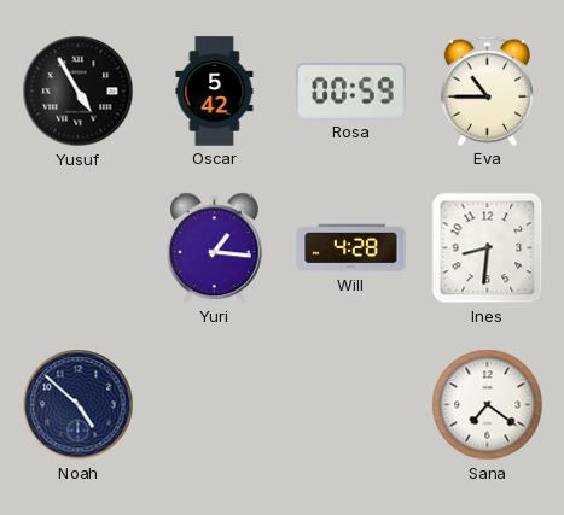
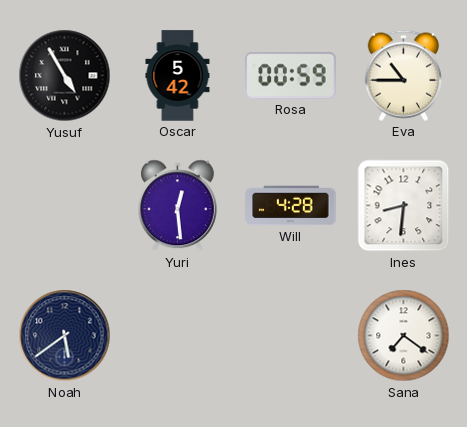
Yuri: 1:16 -> 12:29
Noah: 4:52 -> 5:39
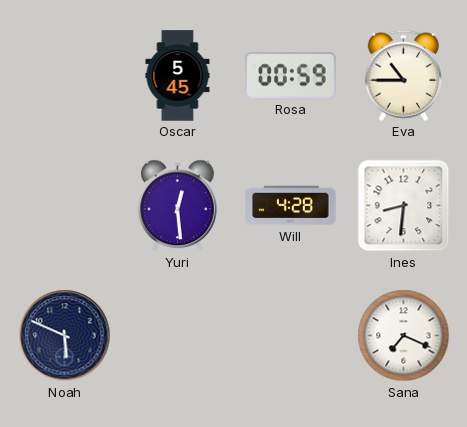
Yusuf: 4:55 -> none
Oscar: 5:42 -> 5:45
Noah: 5:39 -> 5:49
Sana: 7:21 -> 7:19
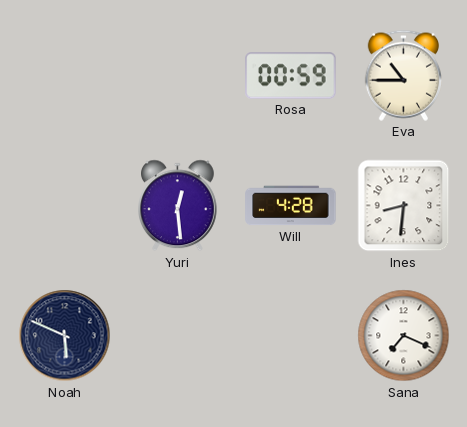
Oscar: 5:45 -> none
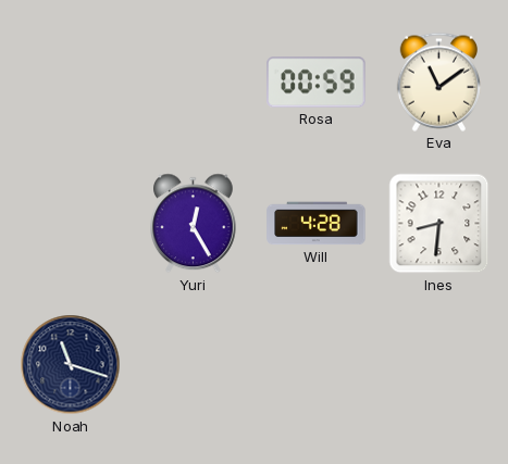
Eva: 10:45 -> 11:09
Yuri: 12:29 -> 12:25
Noah: 5:49 -> 11:18
Sana: 7:19 -> none
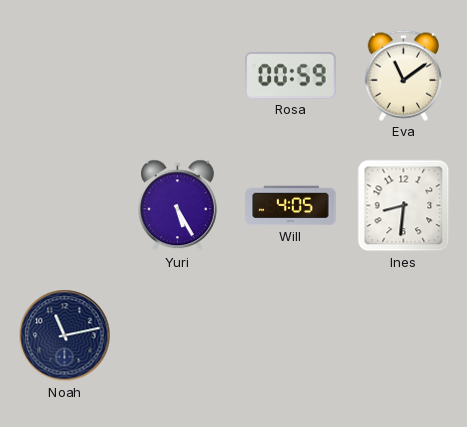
Yuri: 12:25 -> 5:25
Will: 4:28 -> 4:05
Noah: 11:18 -> 11:13
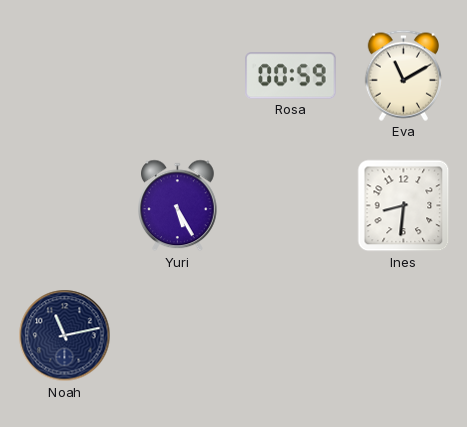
Eva: 11:09 -> 11:10
Will: 4:05 -> none
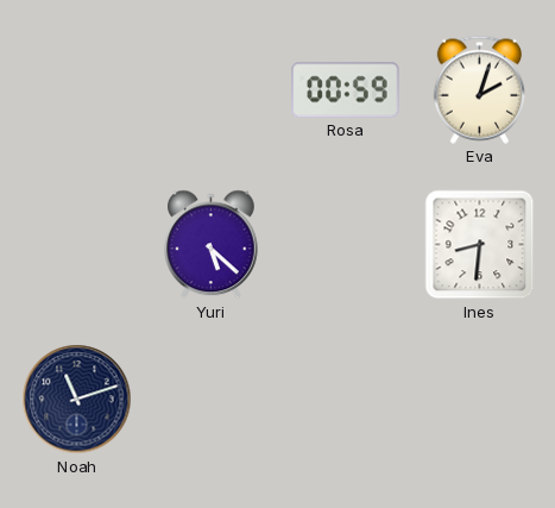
Eva: 11:10 -> 2:03
Yuri: 5:25 -> 5:22
Noah: 11:13 -> 11:12
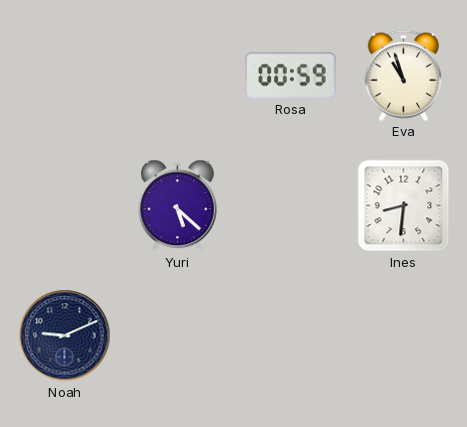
Eva: 2:03 -> 10:57
Noah: 11:12 -> 9:11
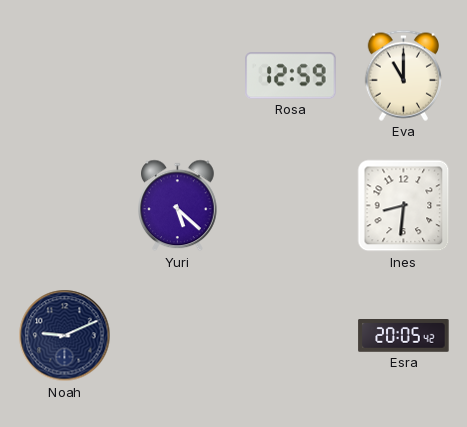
Rosa: 00:59 -> 12:59
Eva: 10:57 -> 11:00
Esra: none -> 20:05
